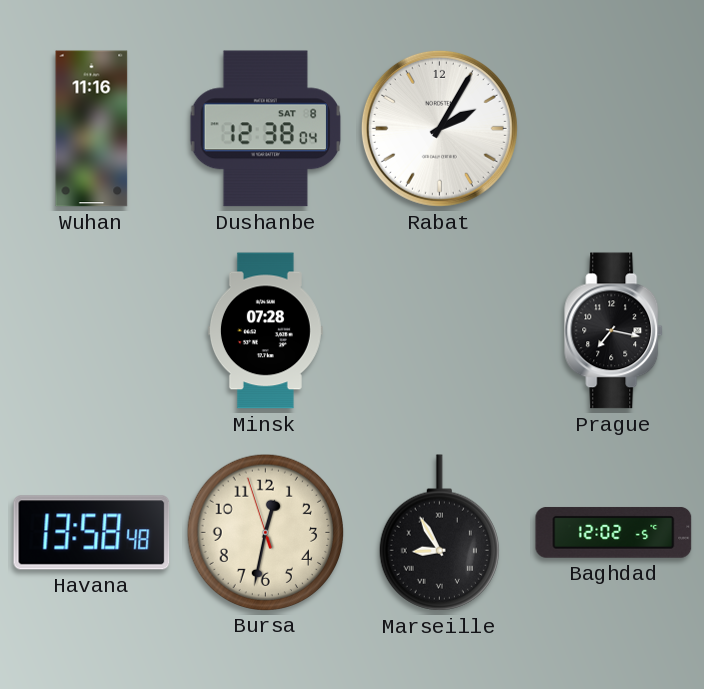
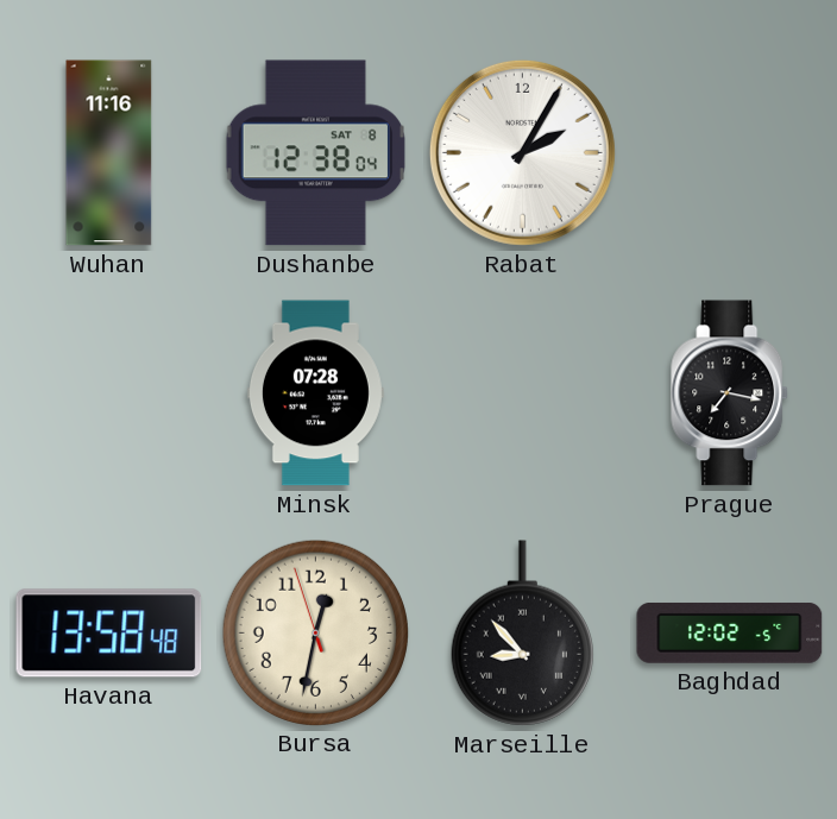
Marseille: 8:55 -> 8:53
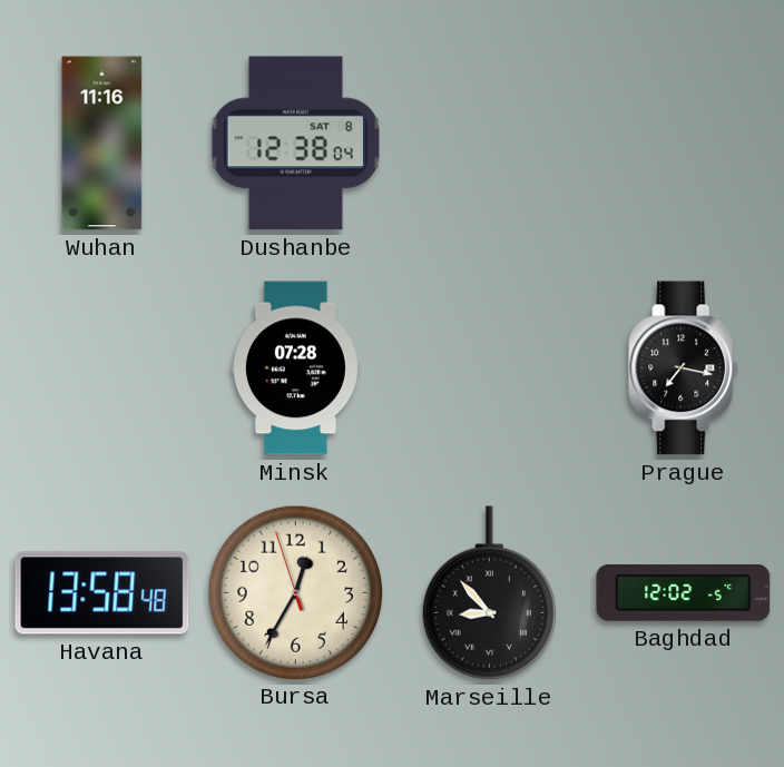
Rabat: 2:05 -> none
Bursa: 12:31 -> 12:34
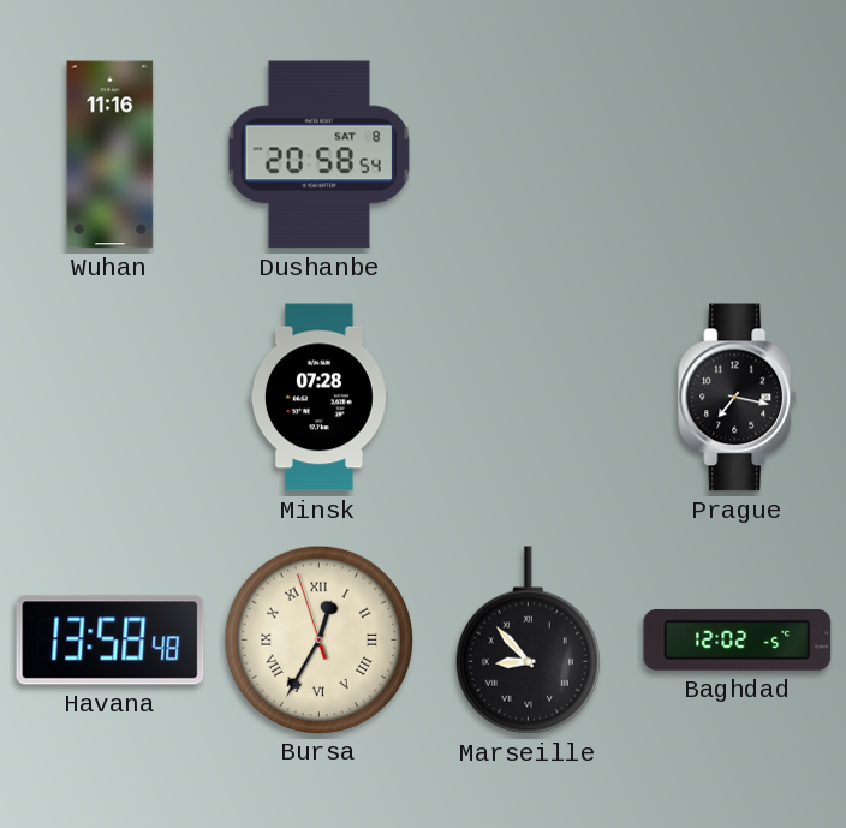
Dushanbe: 12:38 -> 20:58
Bursa numerals: Arabic -> Roman
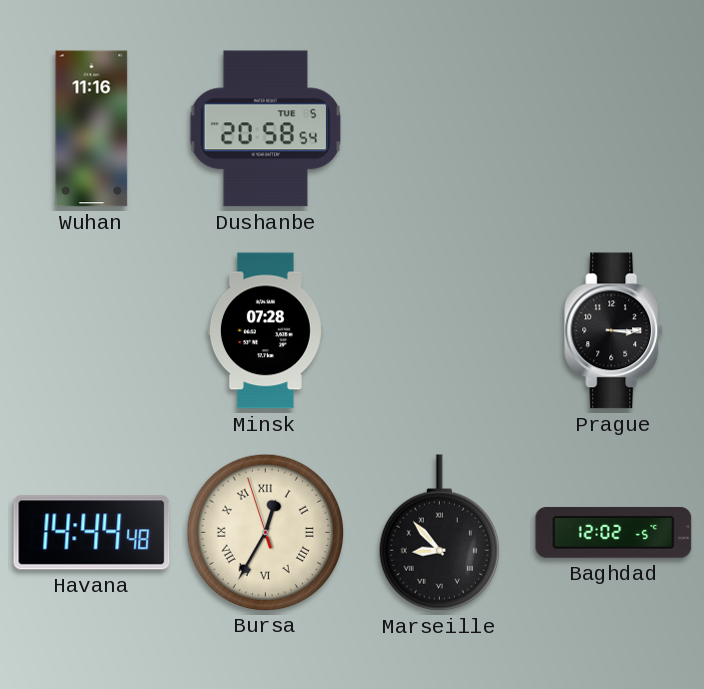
Dushanbe date: SAT 8 -> TUE 5
Prague: 7:17 -> 3:15
Havana: 13:58 -> 14:44
